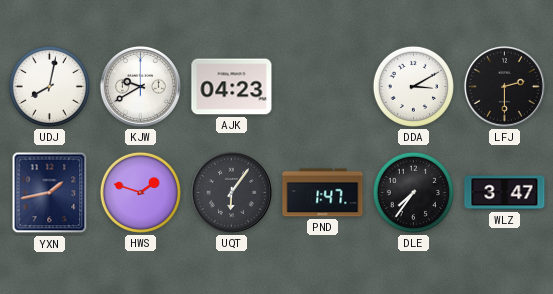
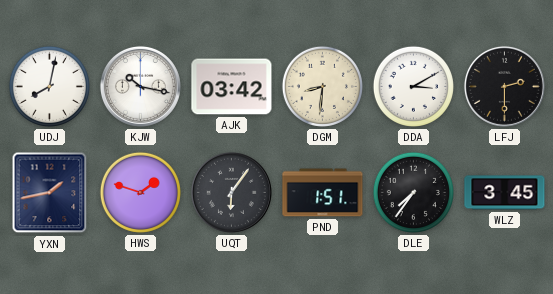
KJW: 9:40 -> 10:17
AJK: 04:23 -> 03:42
DGM: none -> 8:31
PND: 1:47 -> 1:51
WLZ: 3:47 -> 3:45
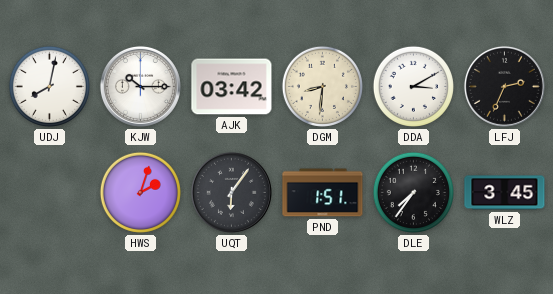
KJW: 10:17 -> 10:15
LFJ: 2:30 -> 2:34
YXN: 1:43 -> none
HWS: 1:48 -> 2:03
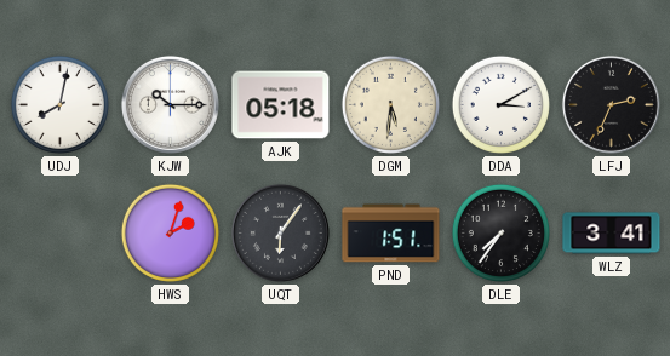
AJK: 03:42 -> 05:18
DGM: 8:31 -> 5:31
WLZ: 3:45 -> 3:41
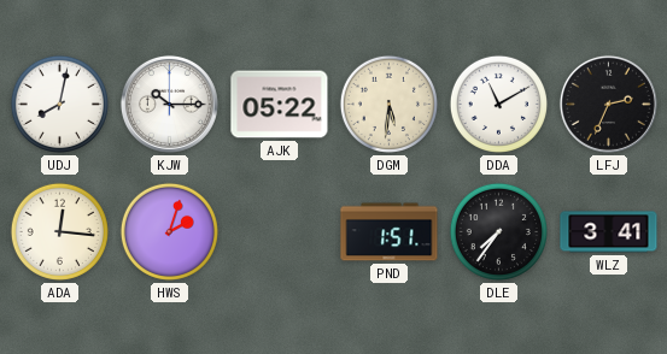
AJK: 05:18 -> 05:22
DDA: 3:10 -> 11:10
ADA: none -> 12:16
UQT: 6:06 -> none
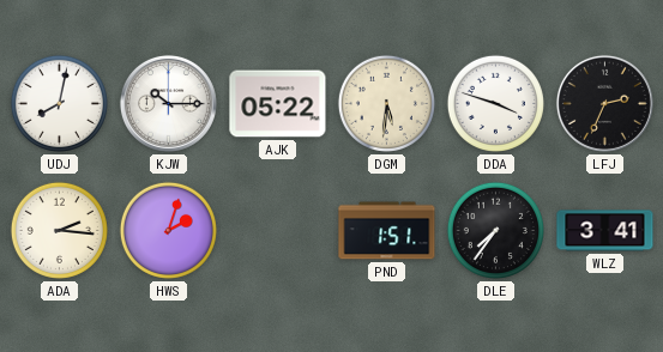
DDA: 11:10 -> 3:48
ADA: 12:16 -> 2:16
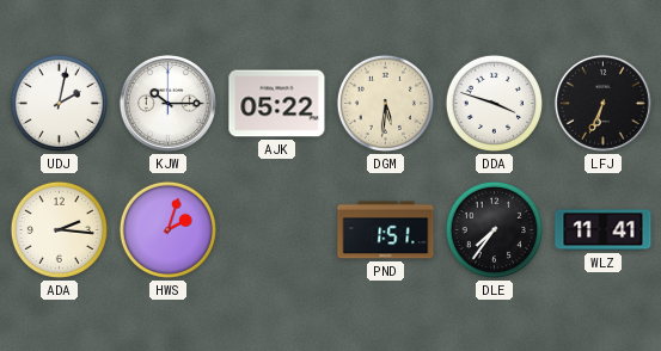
UDJ: 8:02 -> 2:02
LFJ: 2:34 -> 6:34
WLZ: 3:41 -> 11:41
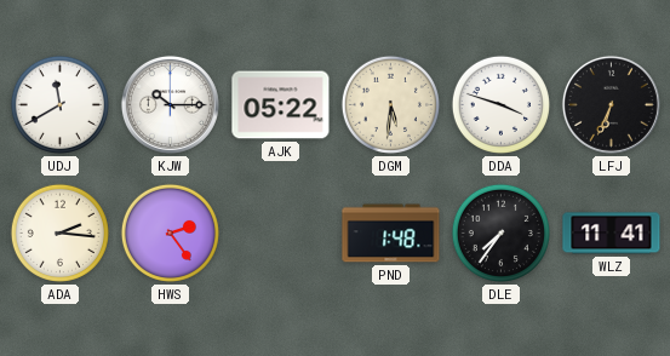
UDJ: 2:02 -> 11:40
HWS: 2:03 -> 2:24
PND: 1:51 -> 1:48
